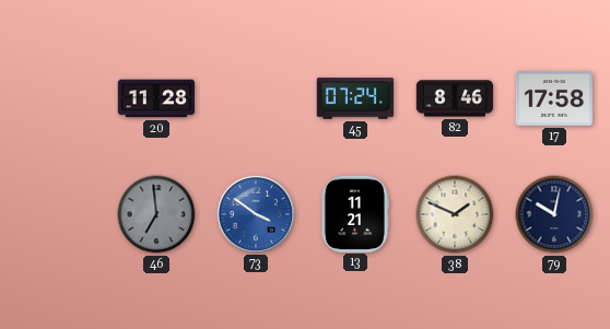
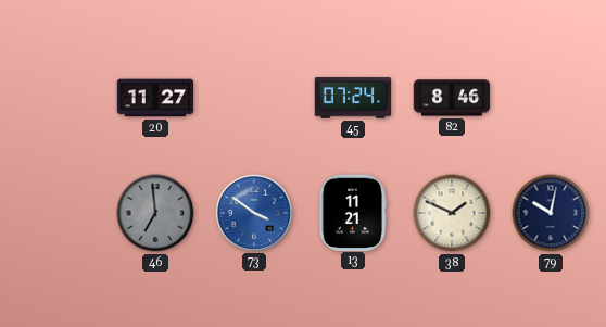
20: 11:28 -> 11:27
17: 17:58 -> none
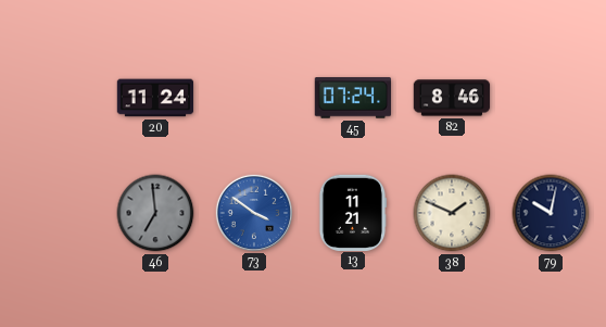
20: 11:27 -> 11:24
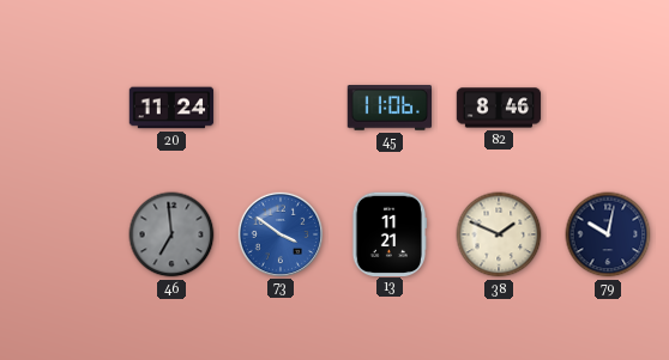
45: 07:24 -> 11:06
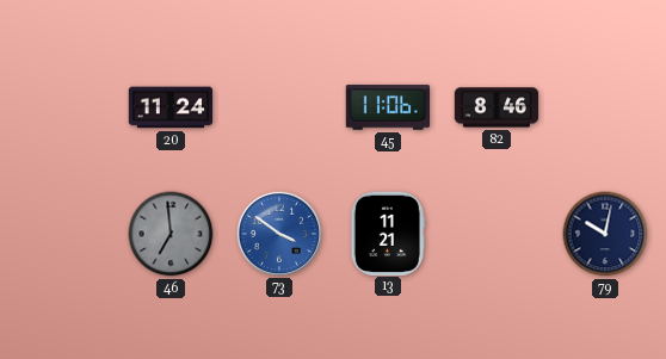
38: 1:49 -> none
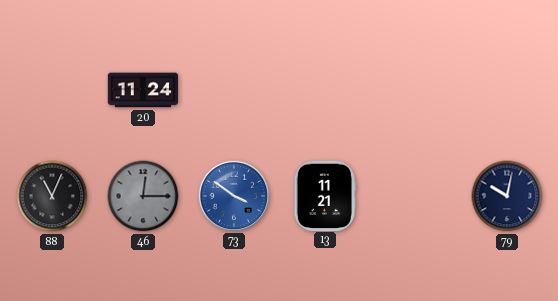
45: 11:06 -> none
82: 8:46 -> none
88: none -> 11:04
46: 6:59 -> 12:15
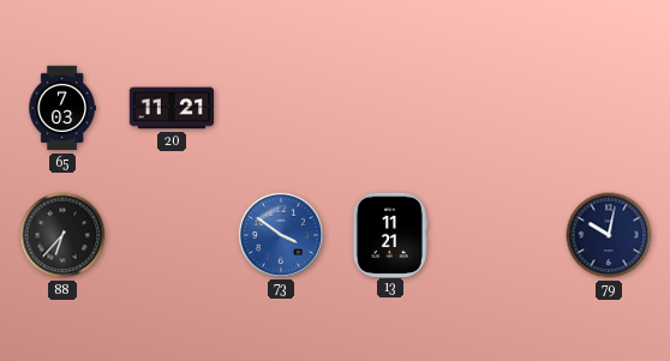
65: none -> 7:03
20: 11:24 -> 11:21
88: 11:04 -> 6:37
46: 12:15 -> none
